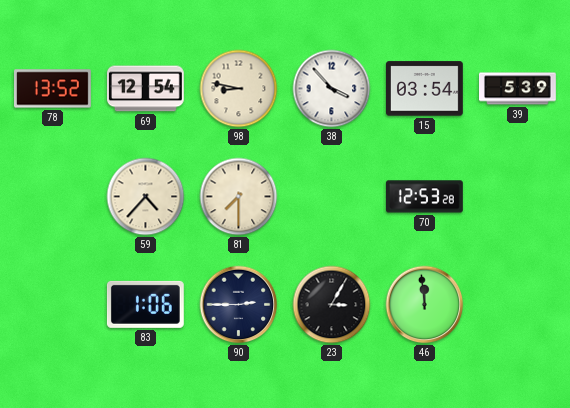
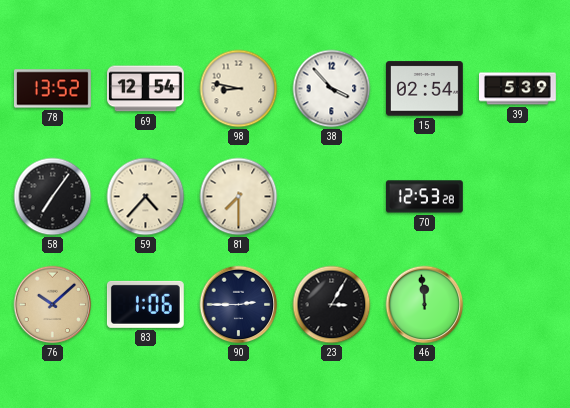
15: 03:54 -> 02:54
58: none -> 7:06
76: none -> 10:08
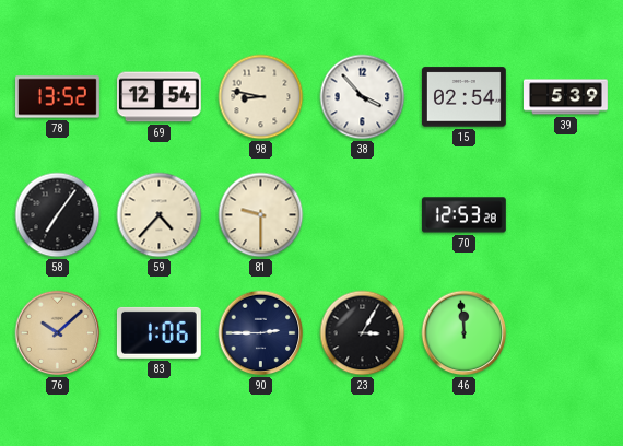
81: 7:30 -> 9:30
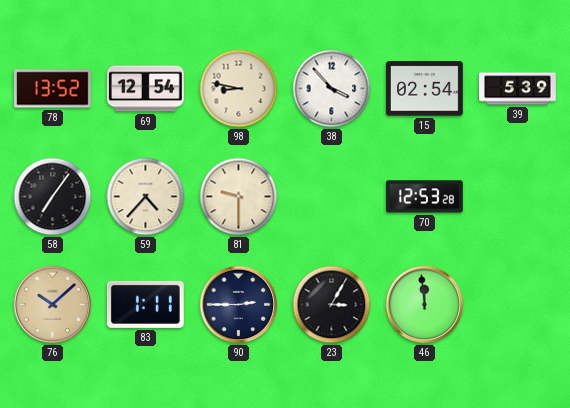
83: 1:06 -> 1:11
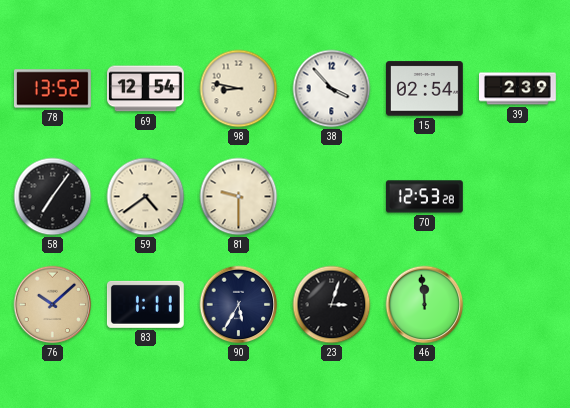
39: 5:39 -> 2:39
59: 4:37 -> 4:39
90: 2:45 -> 5:35
23: 3:05 -> 3:03
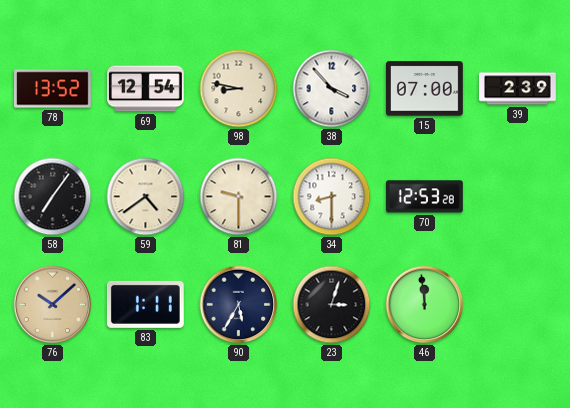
15: 02:54 -> 07:00
34: none -> 8:30
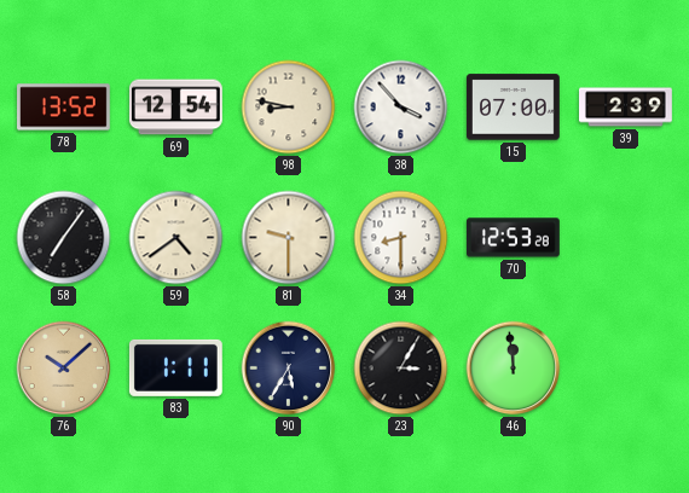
23: 3:03 -> 3:05
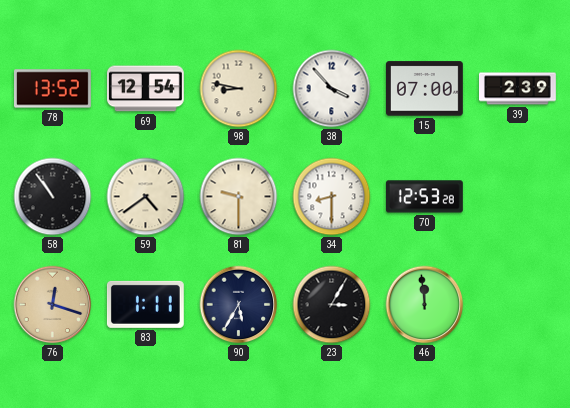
58: 7:06 -> 10:54
76: 10:08 -> 12:18
